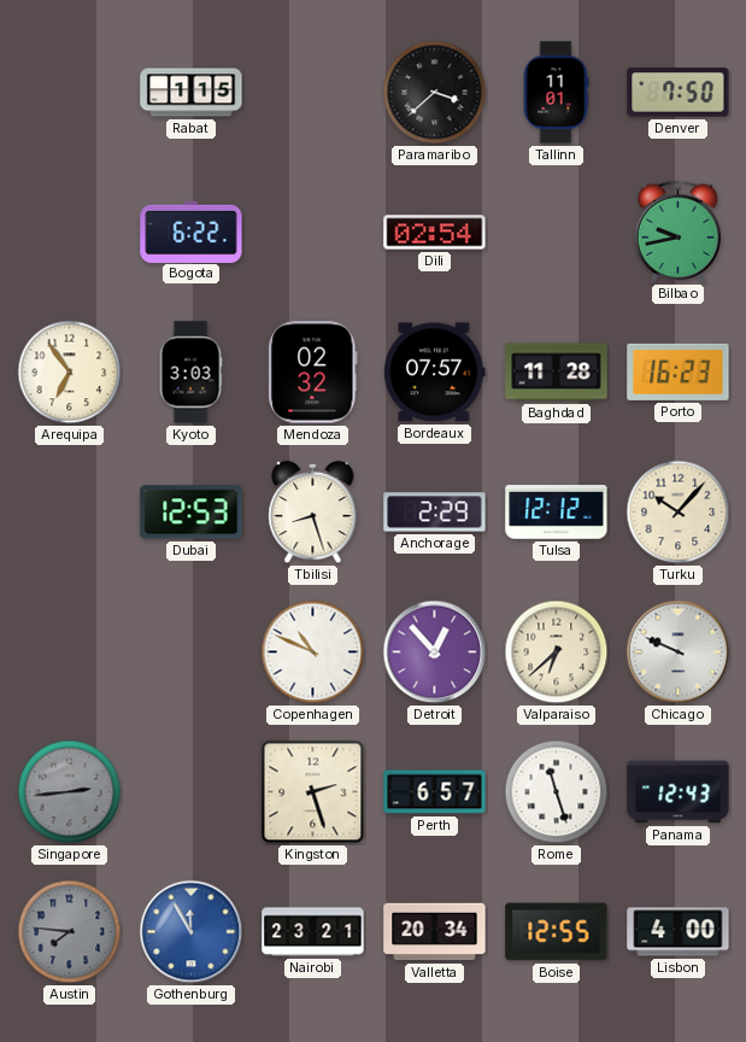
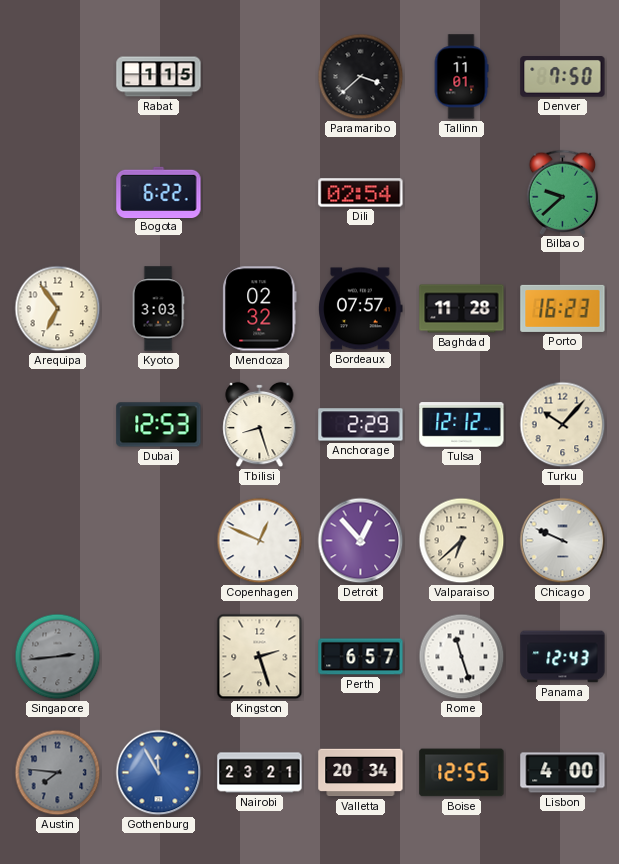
Bilbao: 9:43 -> 9:38
Copenhagen: 10:49 -> 12:49
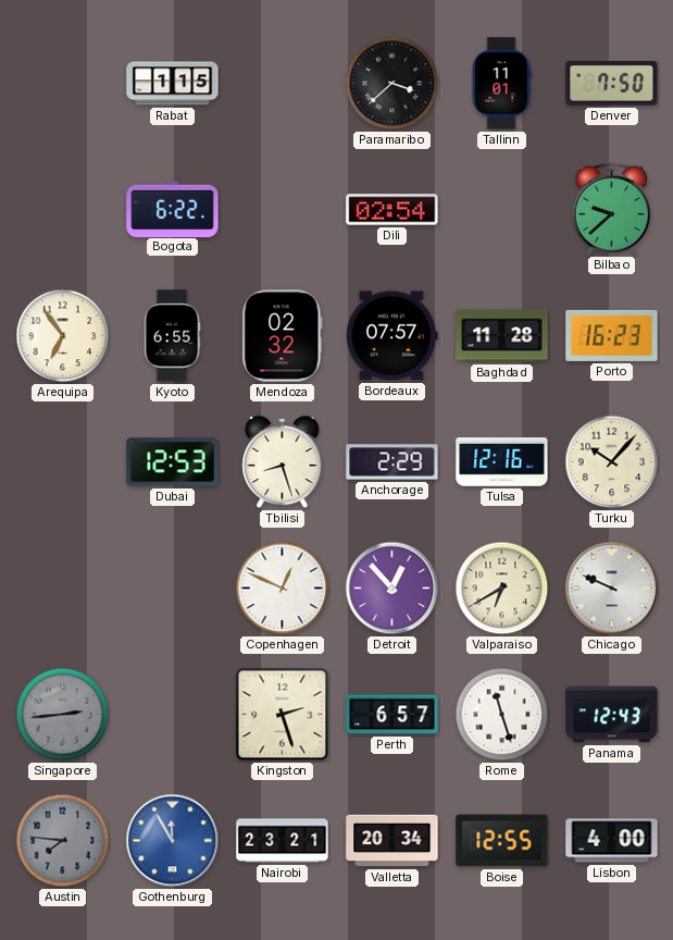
Kyoto: 3:03 -> 6:55
Tulsa: 12:12 -> 12:16
Valparaiso: 6:38 -> 6:40
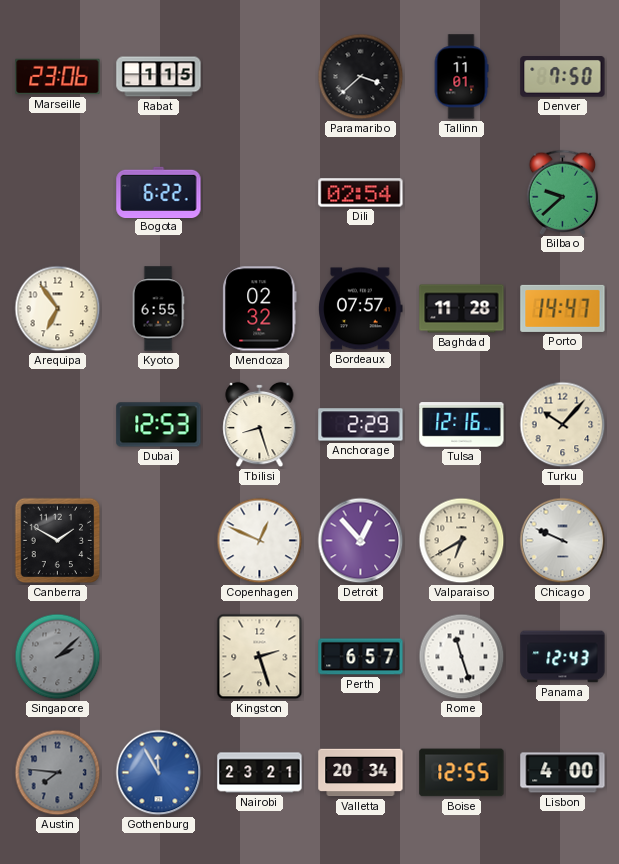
Marseille: none -> 23:06
Porto: 16:23 -> 14:47
Canberra: none -> 1:50
Singapore: 2:44 -> 2:08
